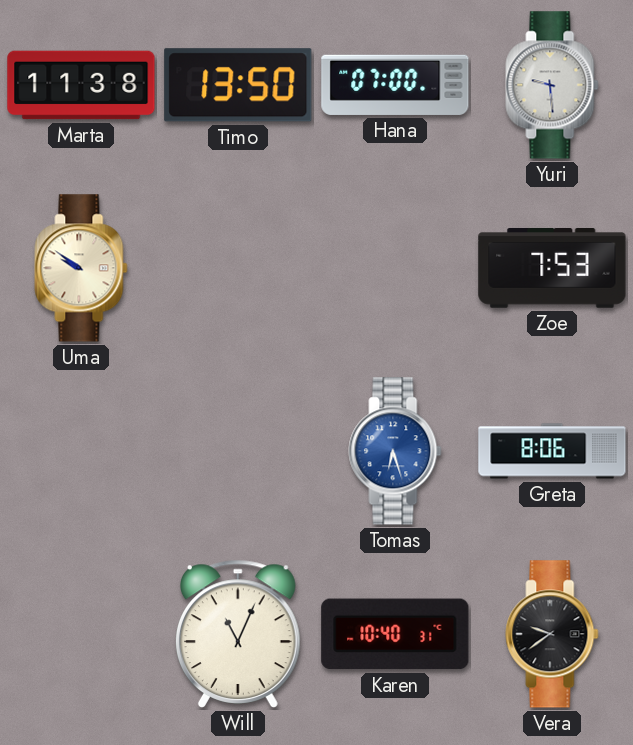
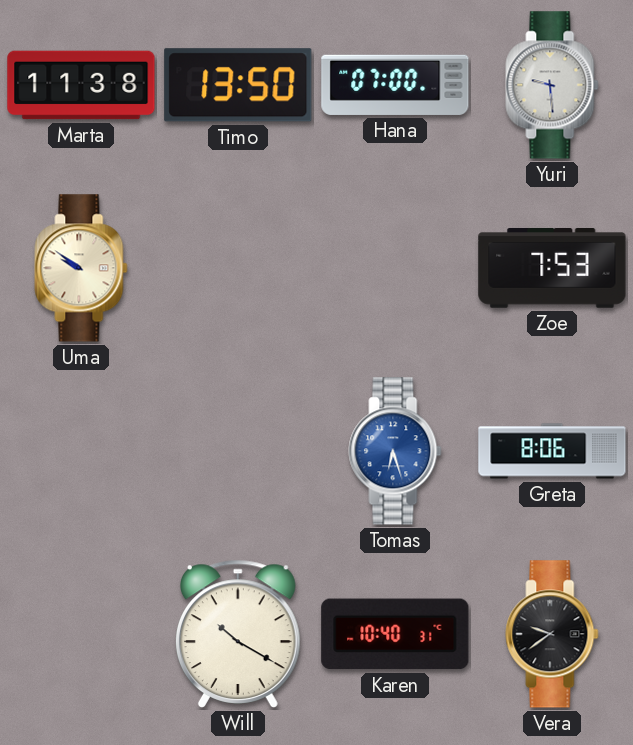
Will: 11:04 -> 10:20
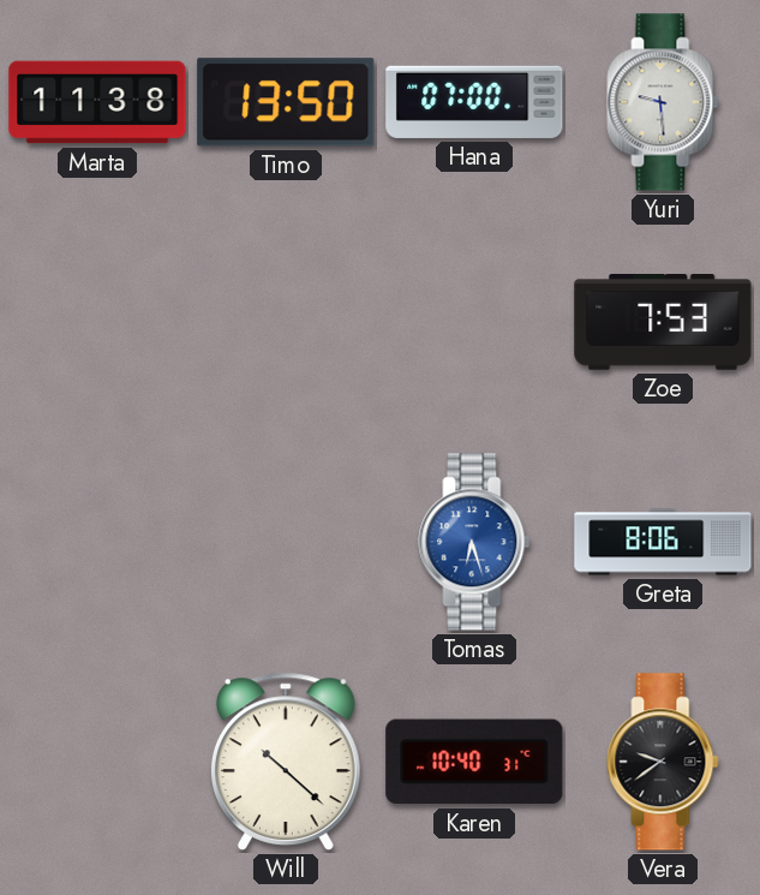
Uma: 9:51 -> none
Will: 10:20 -> 10:22
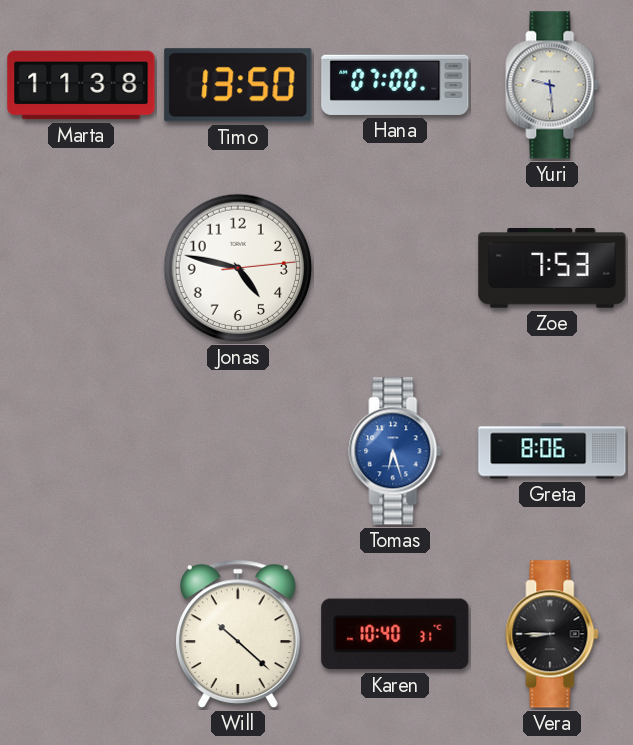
Jonas: none -> 4:47
Vera: 9:39 -> 8:45
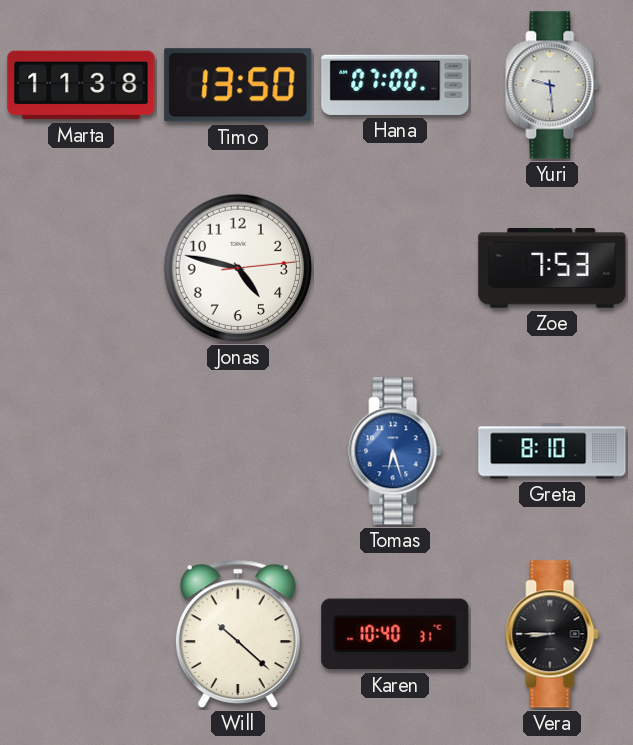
Greta: 8:06 -> 8:10
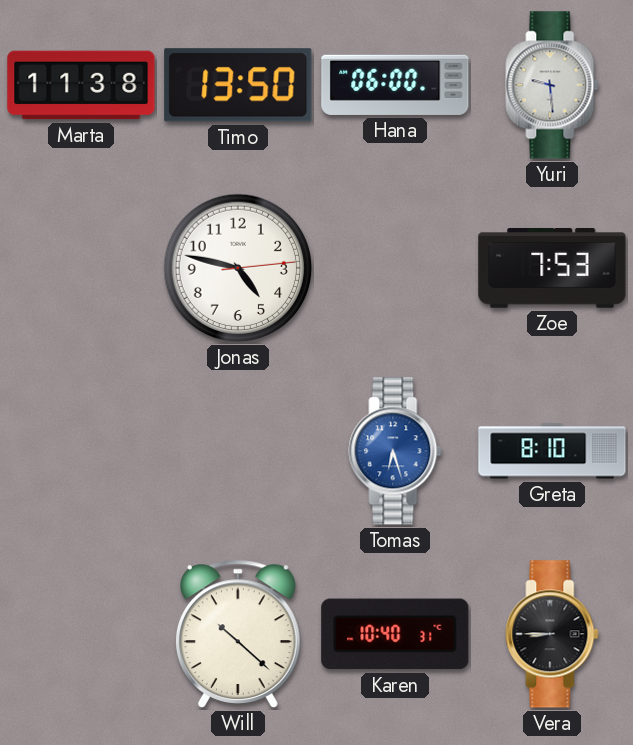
Hana: 07:00 -> 06:00
